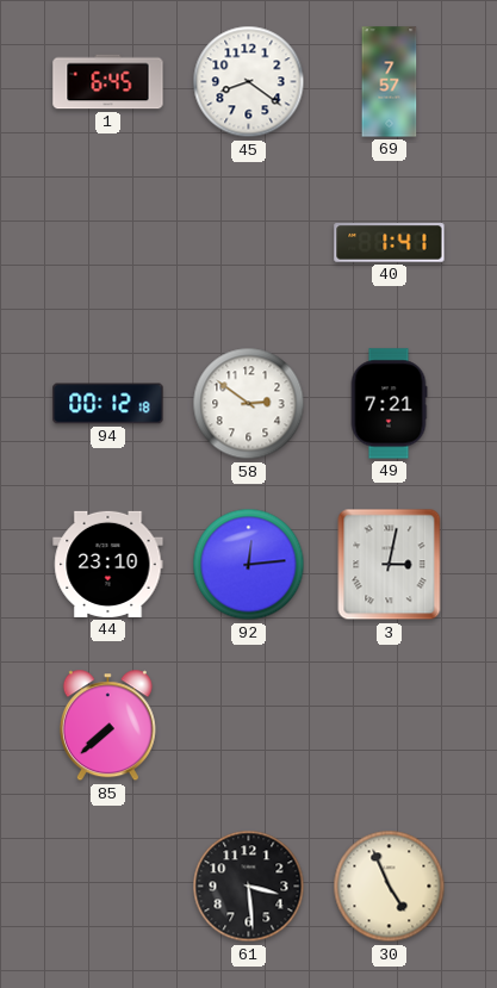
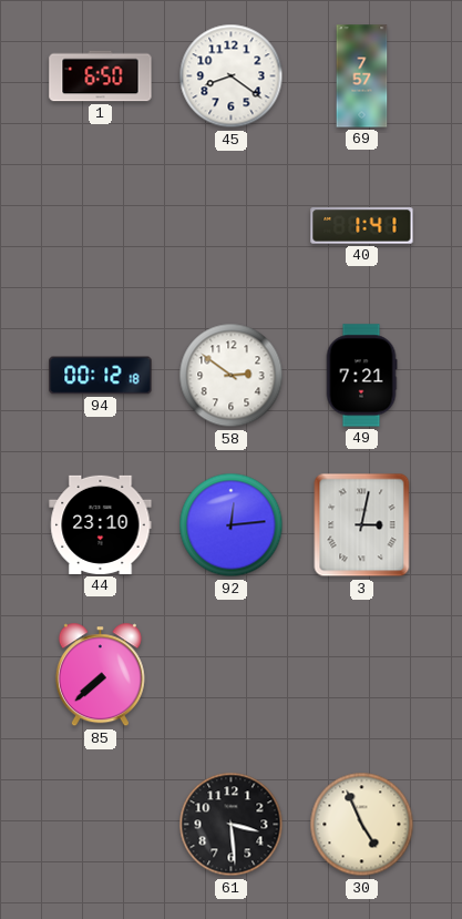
1: 6:45 -> 6:50
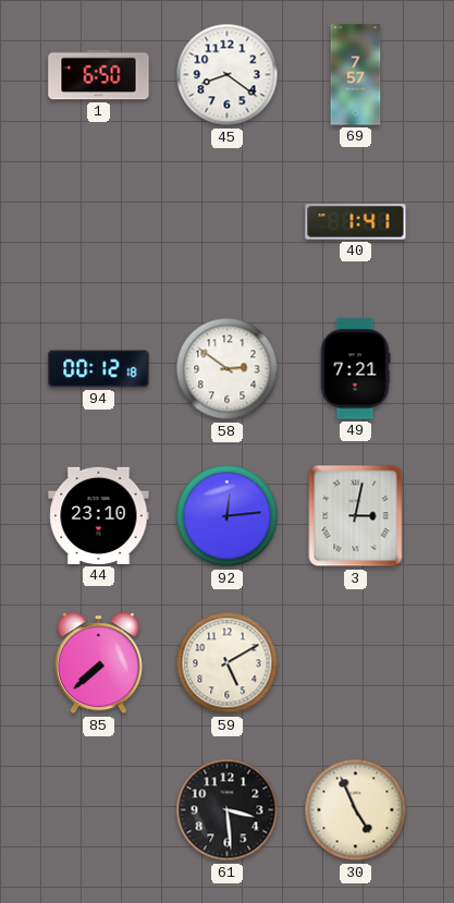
59: none -> 5:10
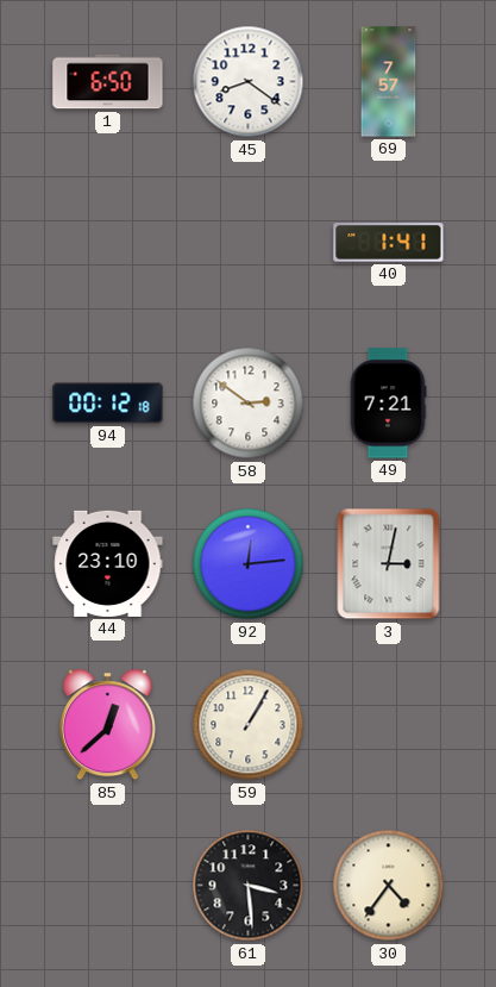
85: 7:38 -> 12:38
59: 5:10 -> 1:05
30: 4:56 -> 4:36
